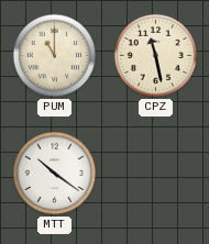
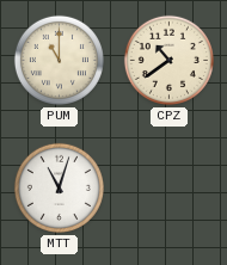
CPZ: 11:28 -> 10:39
MTT: 10:21 -> 11:03
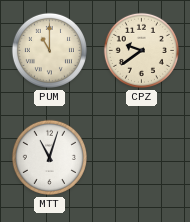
CPZ: 10:39 -> 9:39
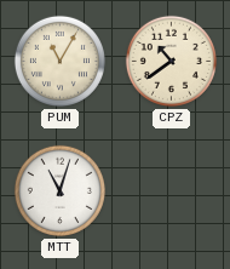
PUM: 11:00 -> 11:05
CPZ: 9:39 -> 10:39
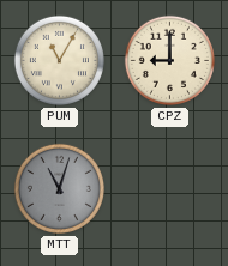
CPZ: 10:39 -> 9:00
MTT dial: white -> grey
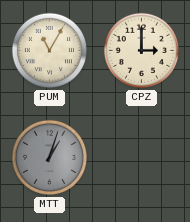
CPZ: 9:00 -> 3:00
MTT: 11:03 -> 1:03
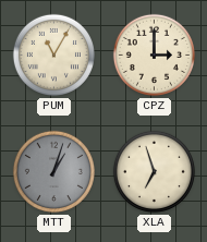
XLA: none -> 6:57
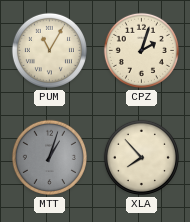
CPZ: 3:00 -> 2:03
XLA: 6:57 -> 7:53
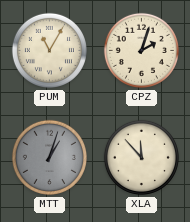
XLA: 7:53 -> 11:53
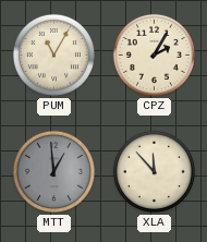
CPZ: 2:03 -> 2:05
MTT: 1:03 -> 12:59
